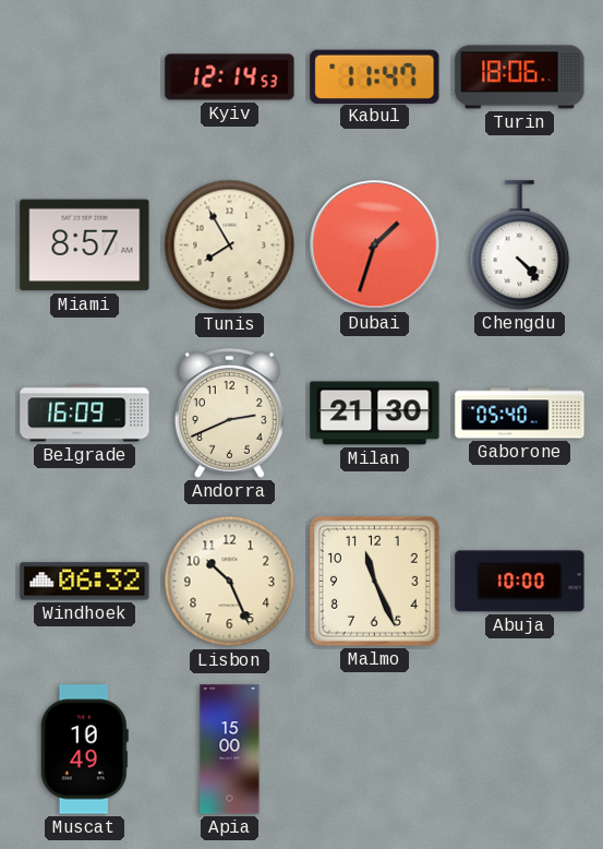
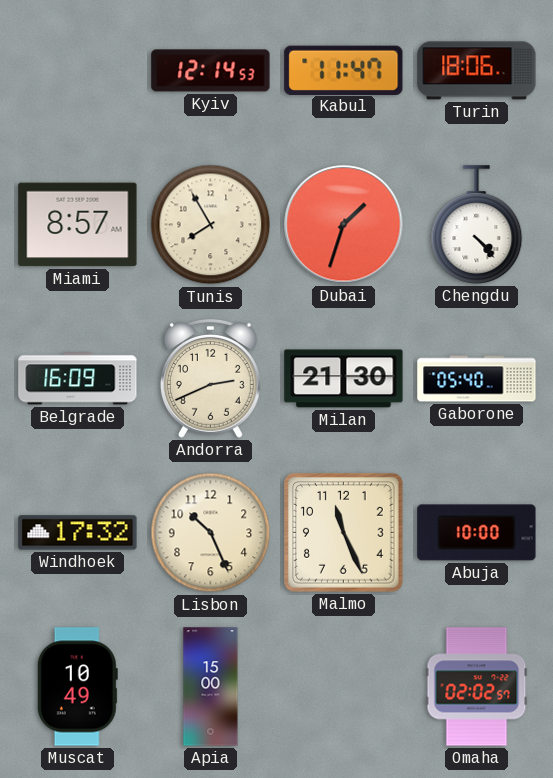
Windhoek: 06:32 -> 17:32
Omaha: none -> 02:02
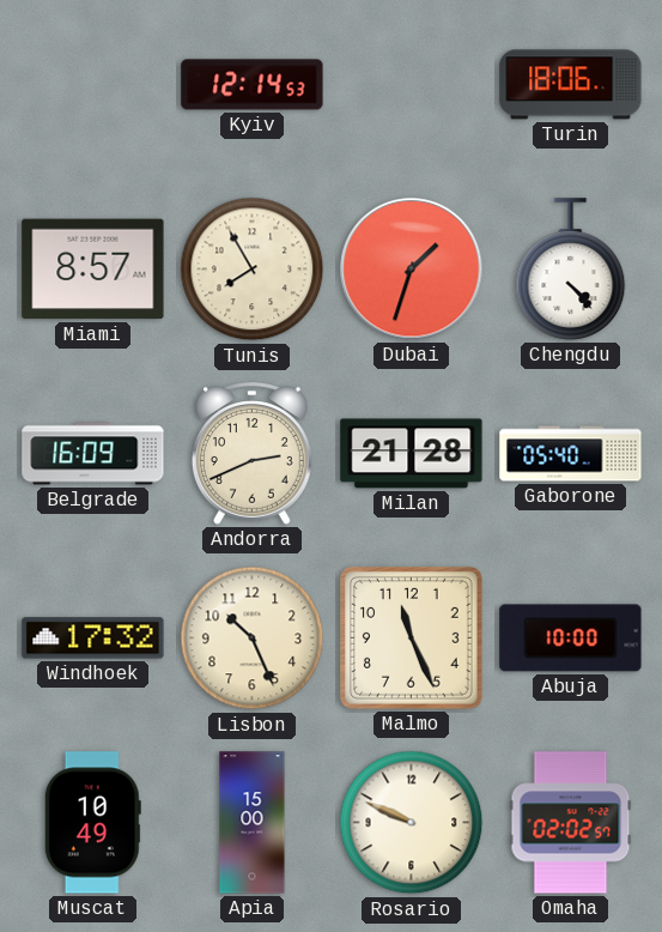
Kabul: 11:47 -> none
Milan: 21:30 -> 21:28
Rosario: none -> 9:49
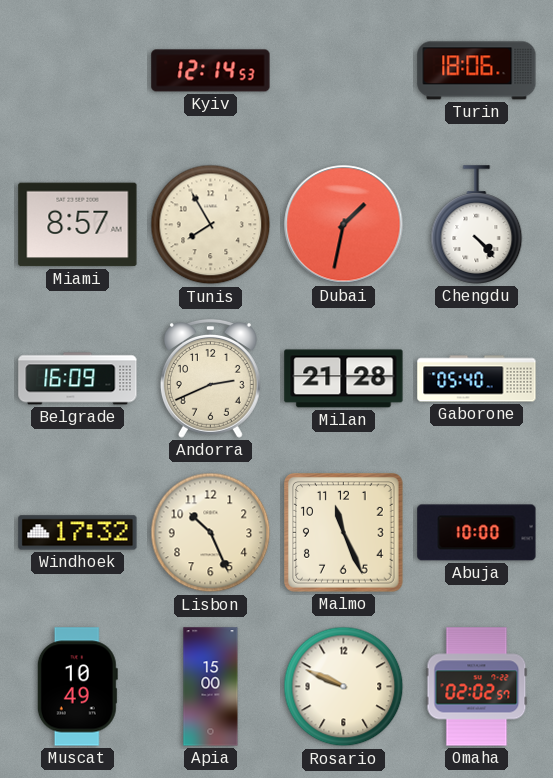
Dubai: 1:33 -> 1:32
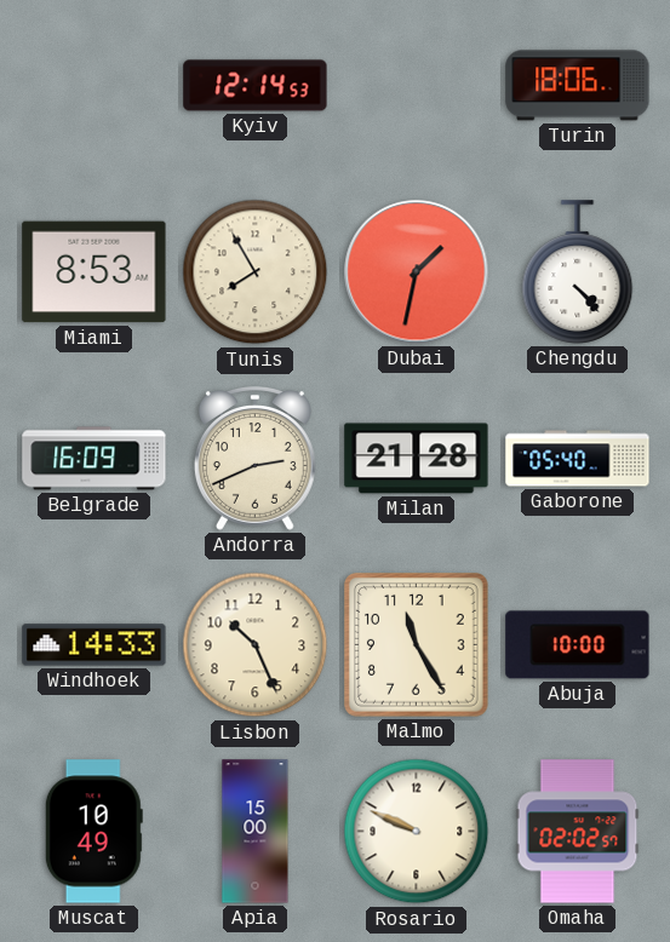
Miami: 8:57 -> 8:53
Windhoek: 17:32 -> 14:33
Malmo: 11:26 -> 11:25
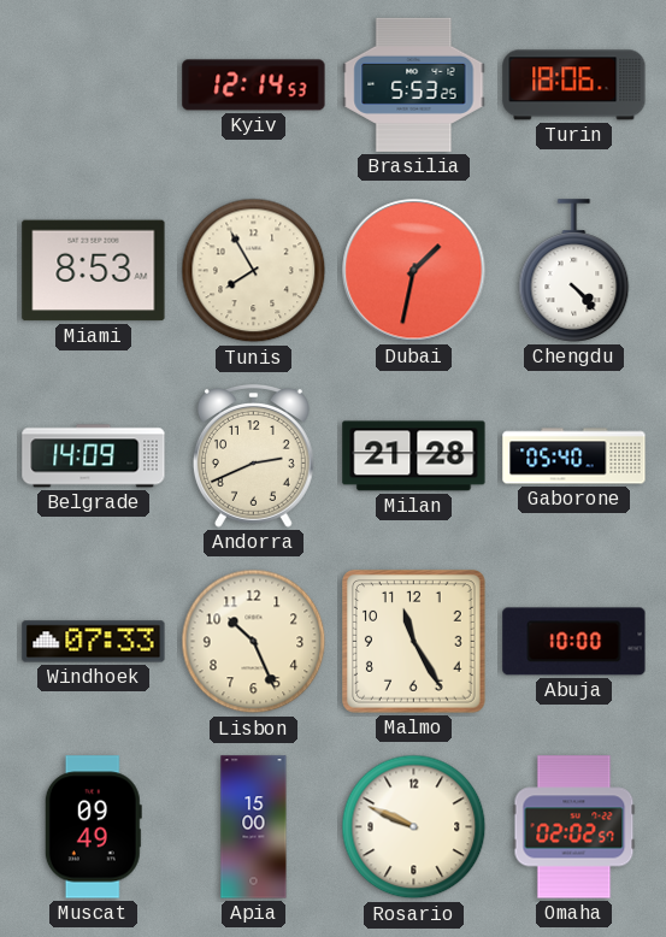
Brasilia: none -> 5:53
Belgrade: 16:09 -> 14:09
Windhoek: 14:33 -> 07:33
Muscat: 10:49 -> 09:49
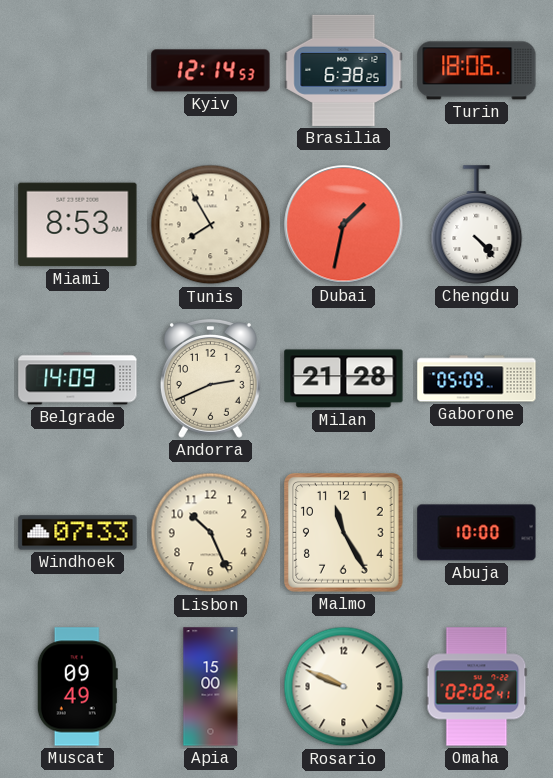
Brasilia: 5:53 -> 6:38
Gaborone: 05:40 -> 05:09
Omaha: 02:02:57 -> 02:02:41
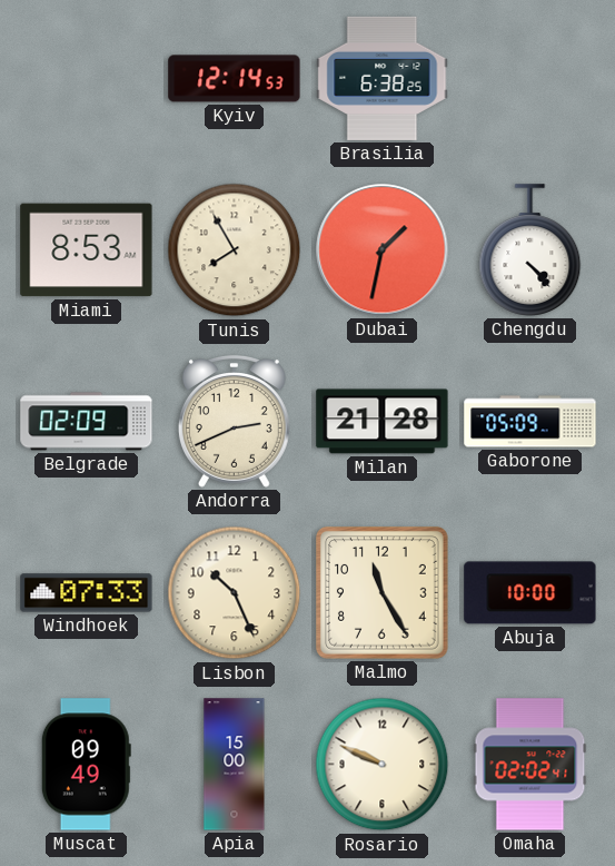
Turin: 18:06 -> none
Belgrade: 14:09 -> 02:09
